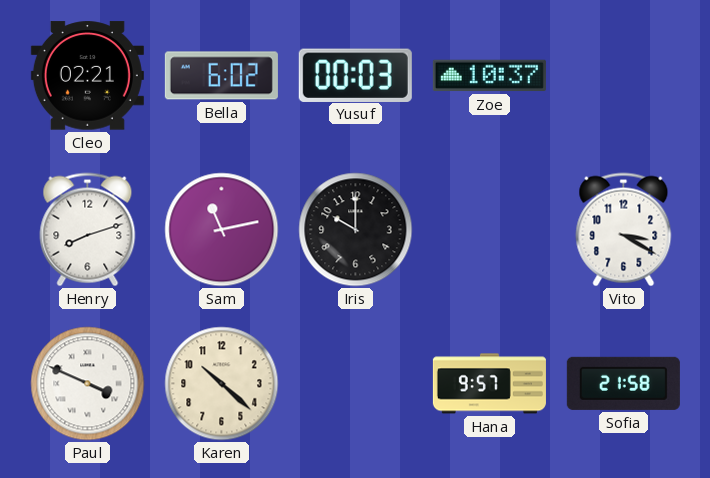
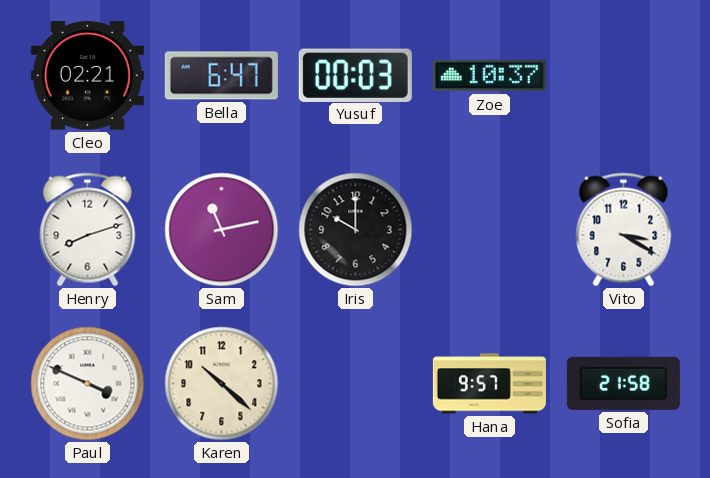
Bella: 6:02 -> 6:47
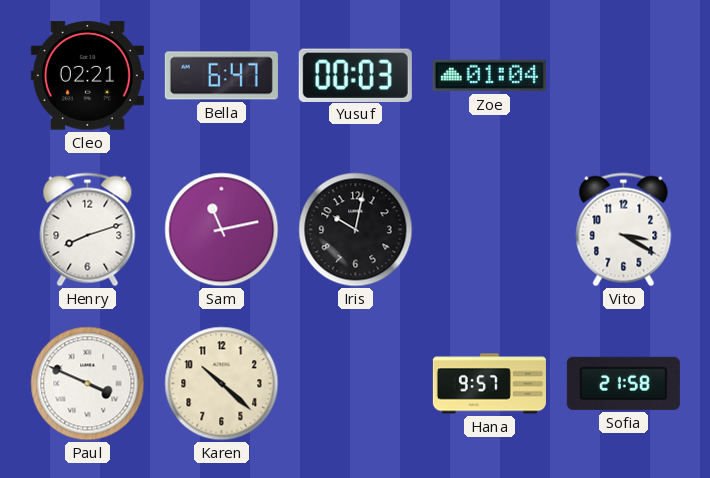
Zoe: 10:37 -> 01:04
Iris: 10:00 -> 10:02
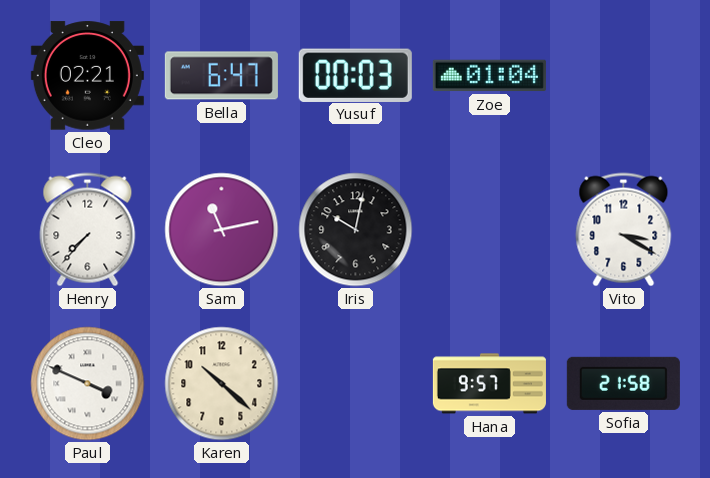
Henry: 8:12 -> 7:37
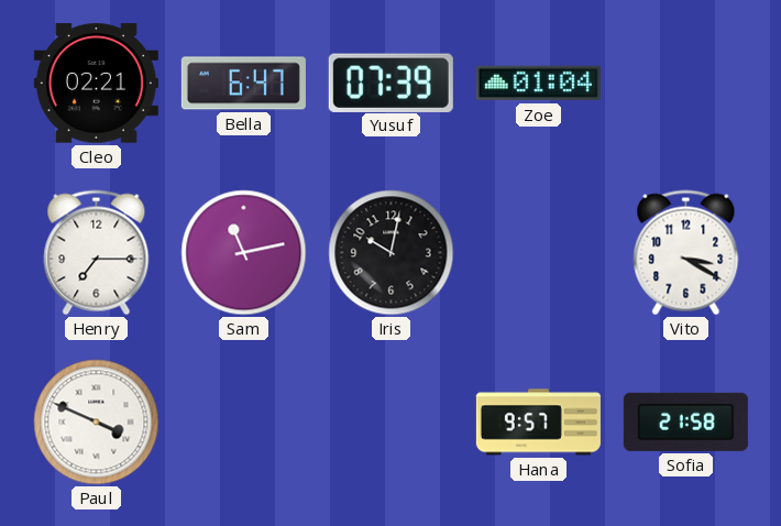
Yusuf: 00:03 -> 07:39
Henry: 7:37 -> 7:15
Karen: 10:22 -> none
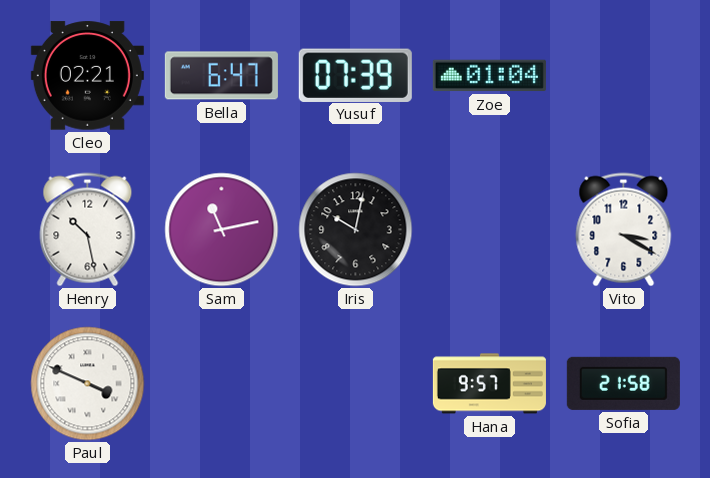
Henry: 7:15 -> 10:28
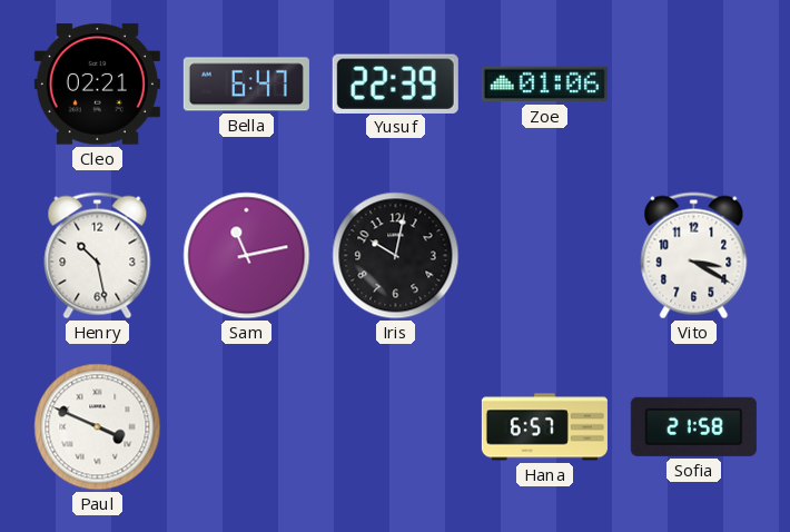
Yusuf: 07:39 -> 22:39
Zoe: 01:04 -> 01:06
Hana: 9:57 -> 6:57
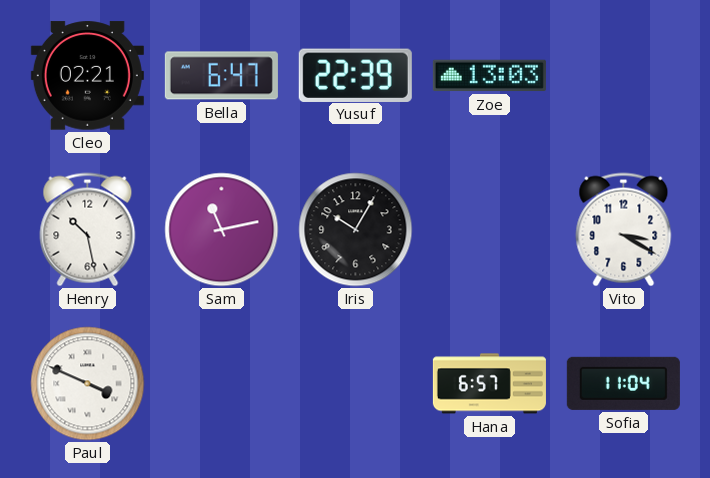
Zoe: 01:06 -> 13:03
Iris: 10:02 -> 10:05
Sofia: 21:58 -> 11:04
